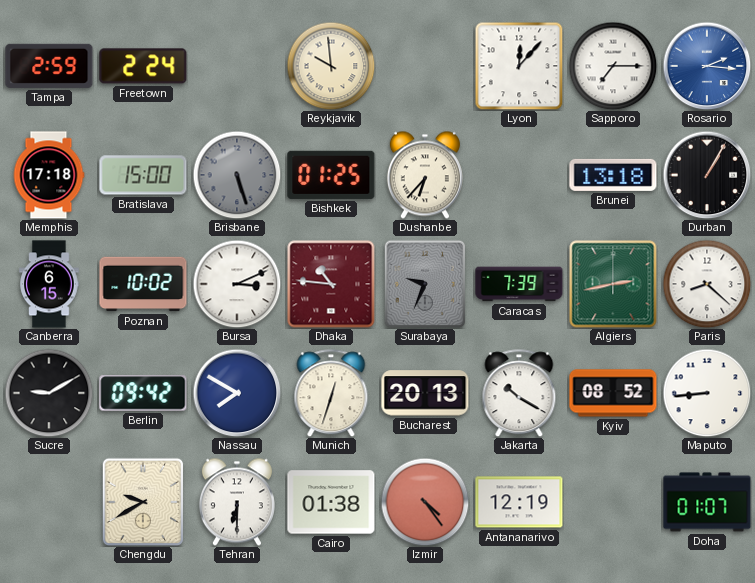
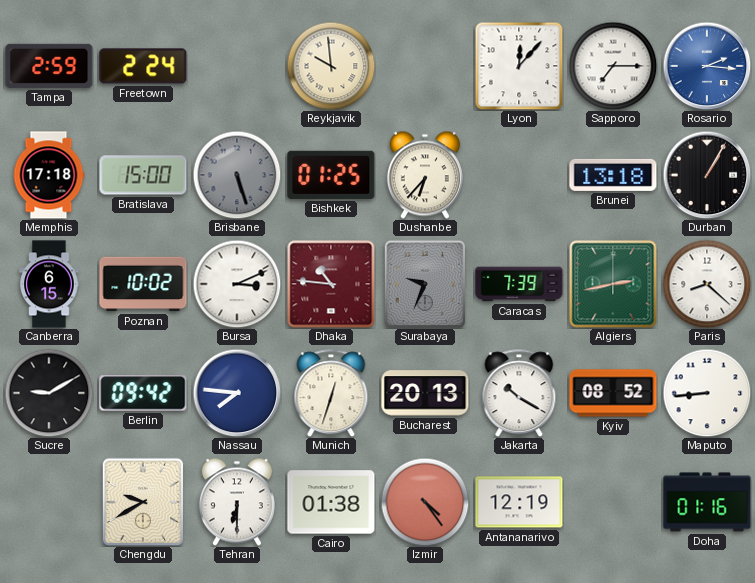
Nassau: 7:50 -> 7:46
Doha: 01:07 -> 01:16
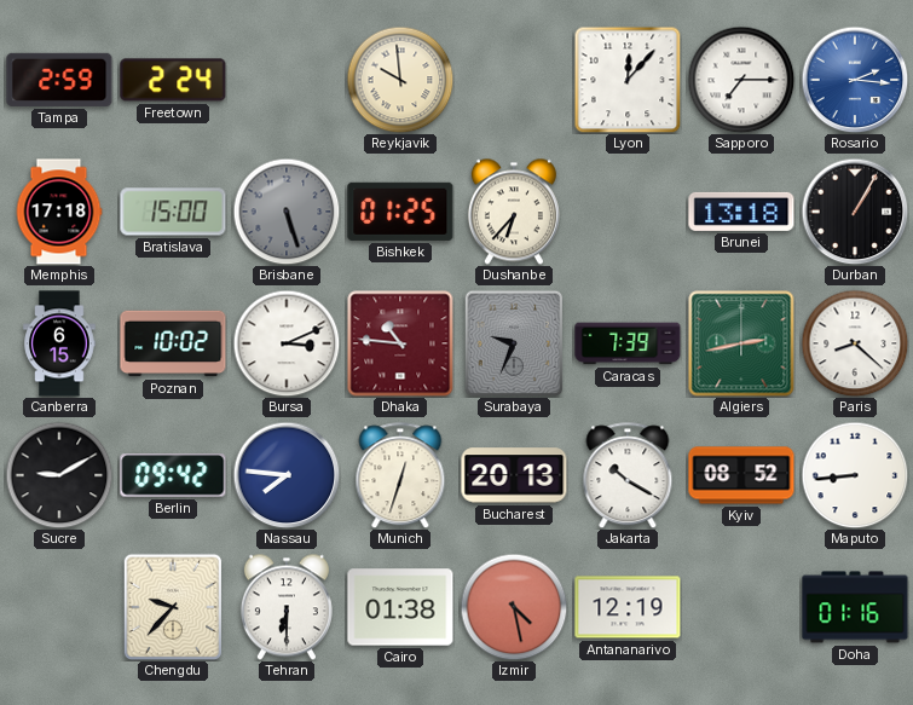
Chengdu: 9:40 -> 9:37
Izmir: 4:24 -> 4:28
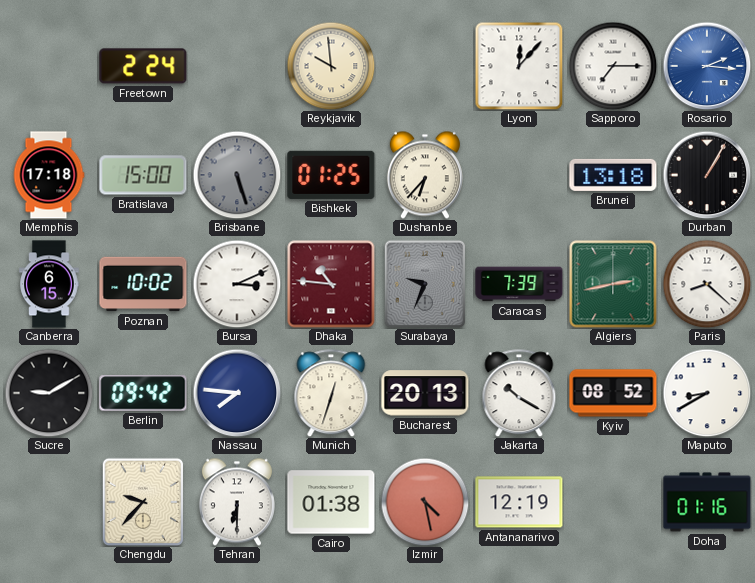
Tampa: 2:59 -> none
Maputo: 8:44 -> 8:40
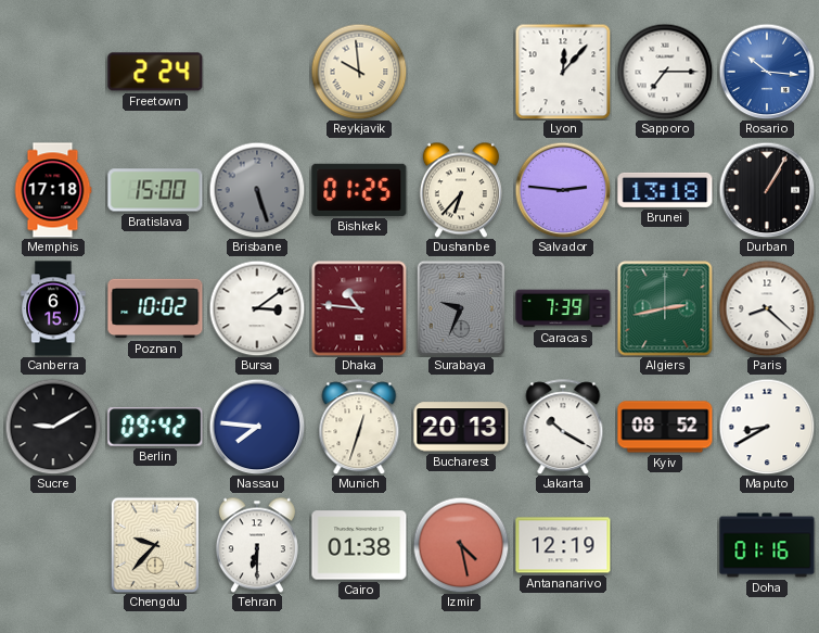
Rosario: 2:16 -> 10:16
Salvador: none -> 2:46
Bursa: 3:11 -> 3:09
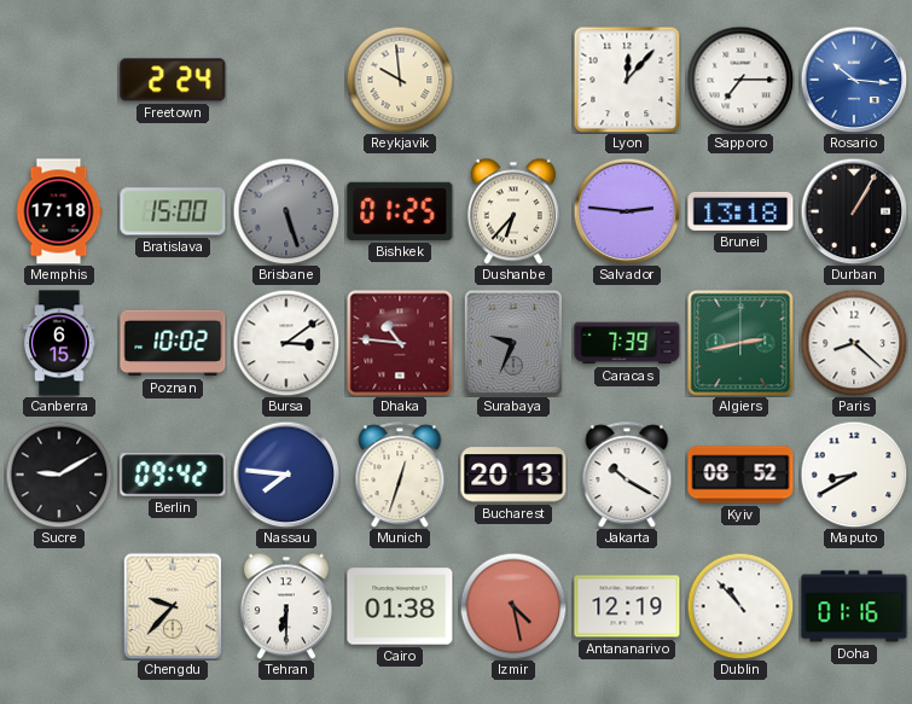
Dublin: none -> 10:53
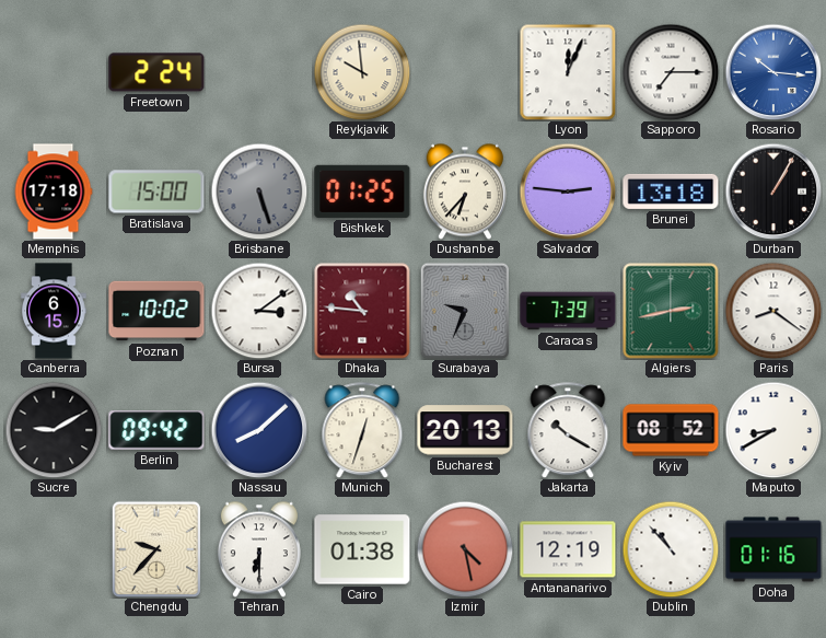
Lyon: 12:07 -> 12:04
Paris: 8:22 -> 8:21
Nassau: 7:46 -> 8:08
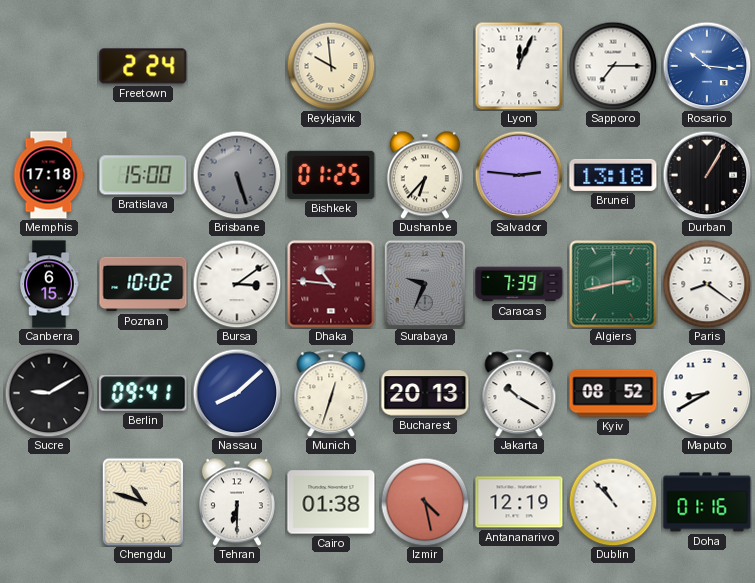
Berlin: 09:42 -> 09:41
Chengdu: 9:37 -> 10:48
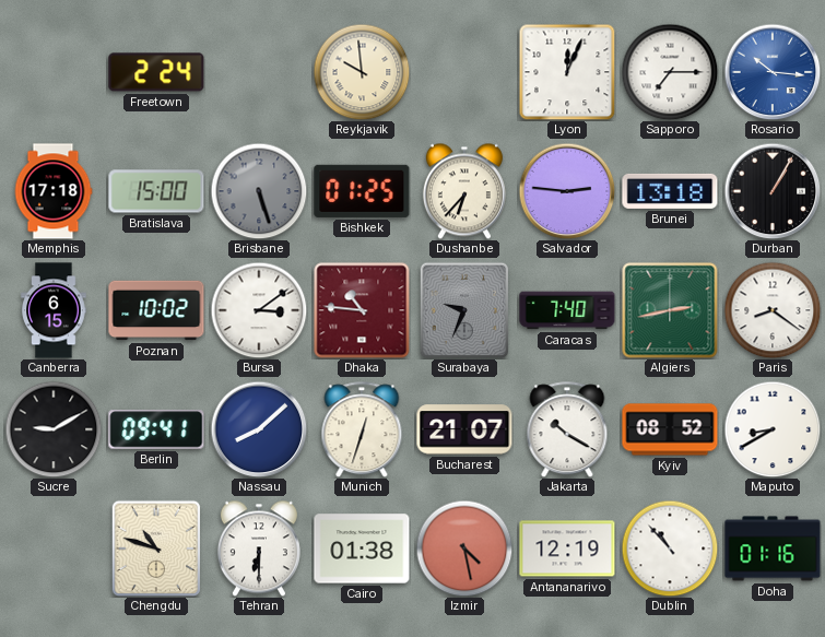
Caracas: 7:39 -> 7:40
Bucharest: 20:13 -> 21:07
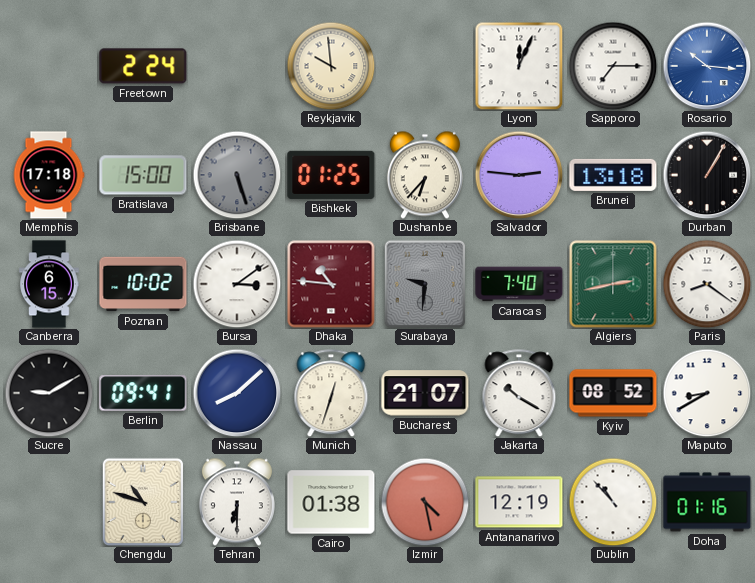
Surabaya: 9:34 -> 9:31
